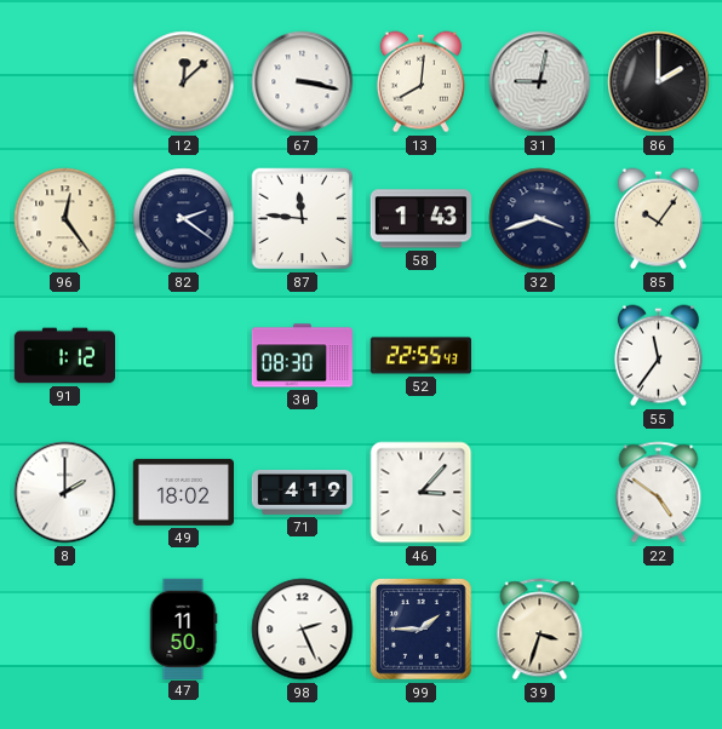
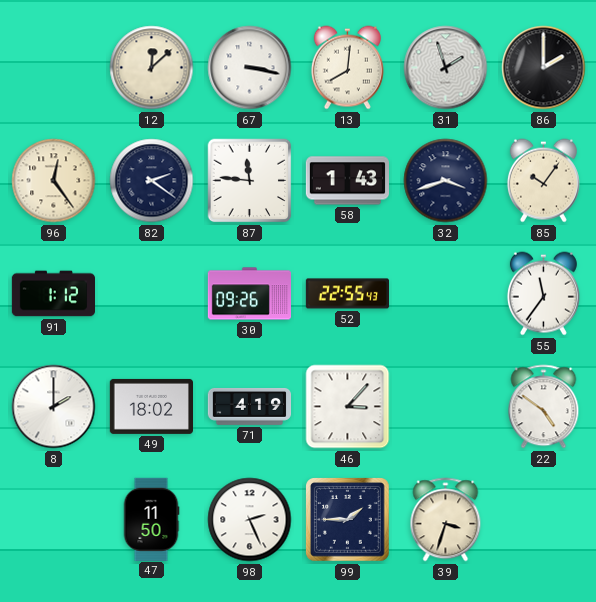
31: 9:02 -> 1:57
30: 08:30 -> 09:26
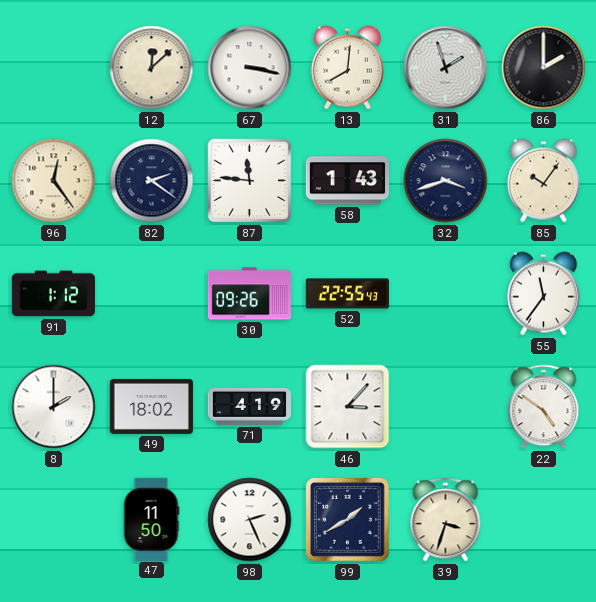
99: 1:45 -> 1:40
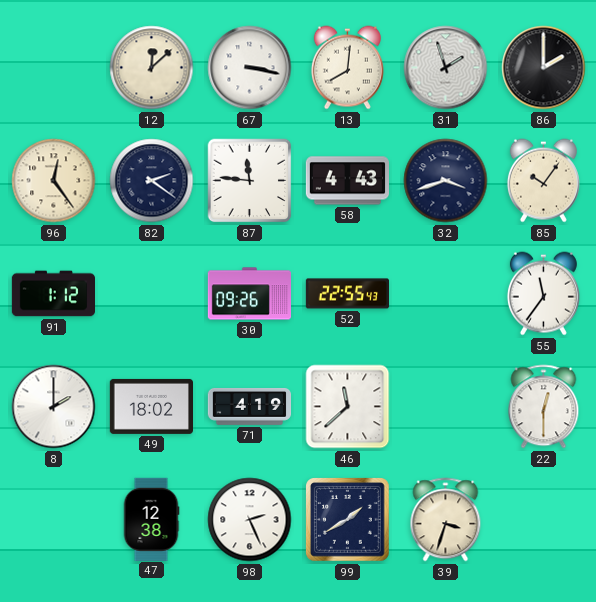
58: 1:43 -> 4:43
46: 3:07 -> 11:38
22: 4:51 -> 12:30
47: 11:50 -> 12:38
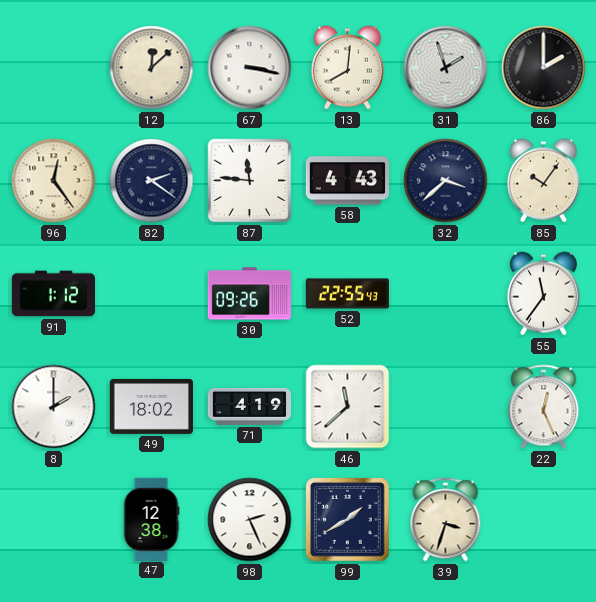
32: 3:42 -> 3:38
22: 12:30 -> 12:26
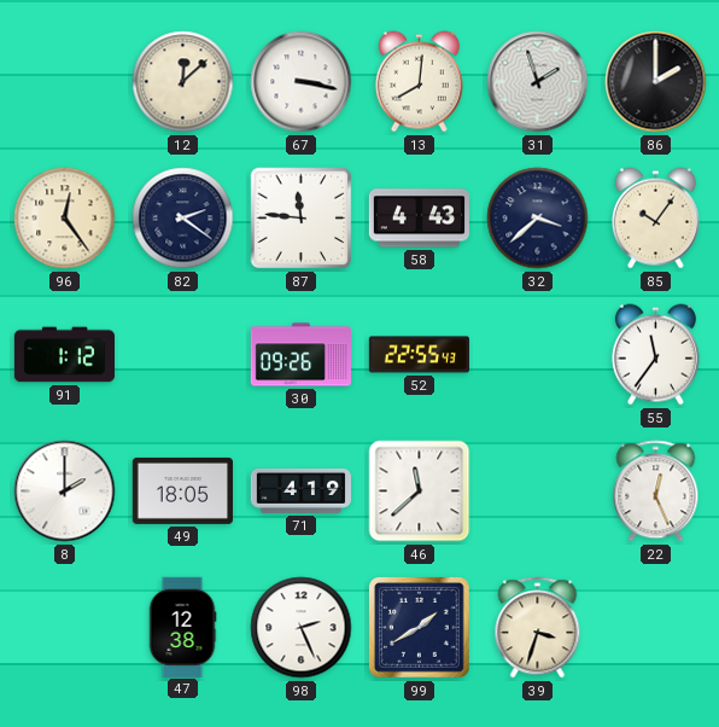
49: 18:02 -> 18:05
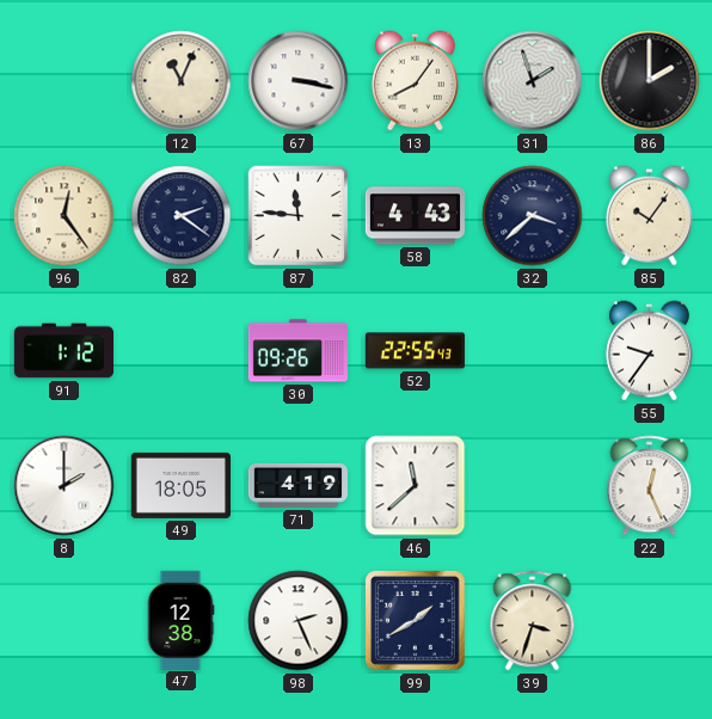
12: 12:08 -> 11:04
13: 8:01 -> 8:06
55: 11:36 -> 9:36
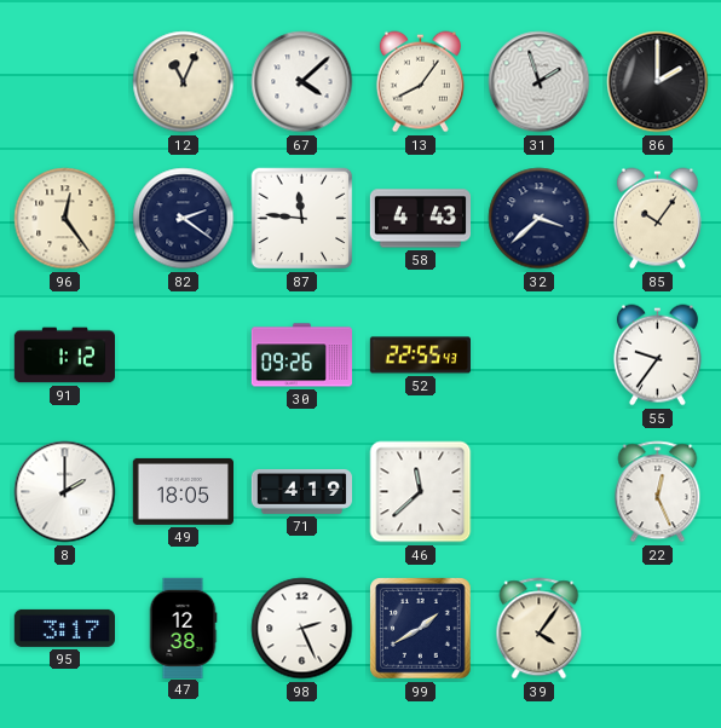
67: 3:17 -> 4:08
95: none -> 3:17
39: 3:33 -> 4:06
